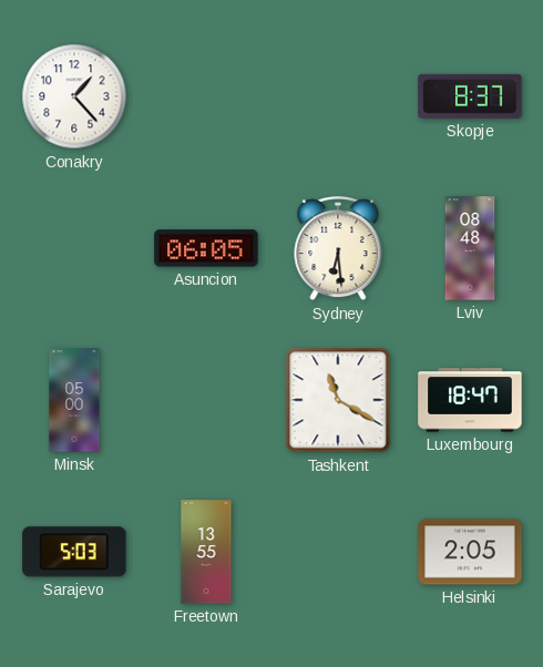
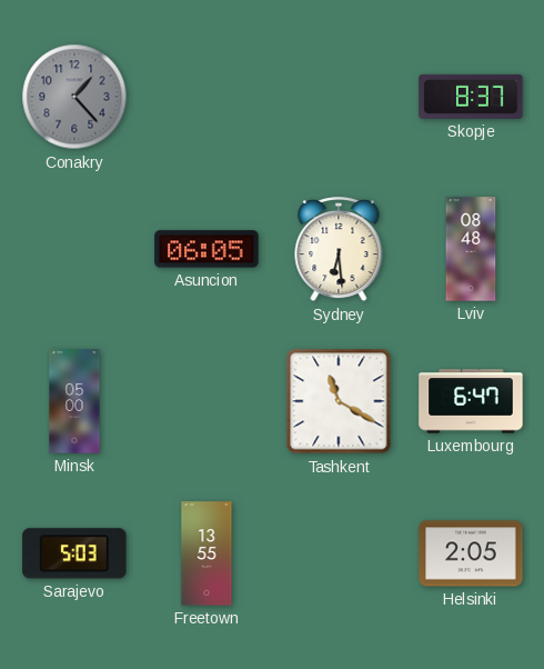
Conakry dial: white -> grey
Luxembourg: 18:47 -> 6:47
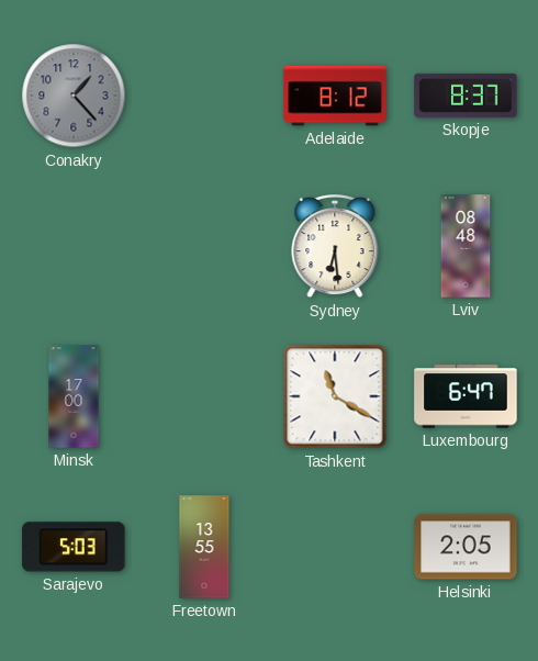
Adelaide: none -> 8:12
Asuncion: 06:05 -> none
Minsk: 05:00 -> 17:00
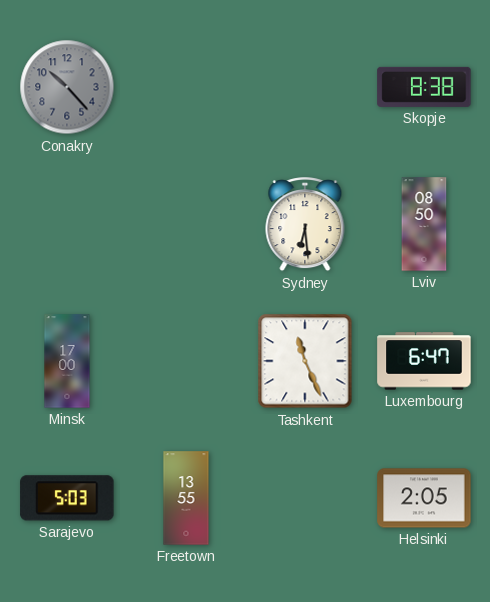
Conakry: 1:23 -> 10:23
Adelaide: 8:12 -> none
Skopje: 8:37 -> 8:38
Lviv: 08:48 -> 08:50
Tashkent: 11:20 -> 11:26
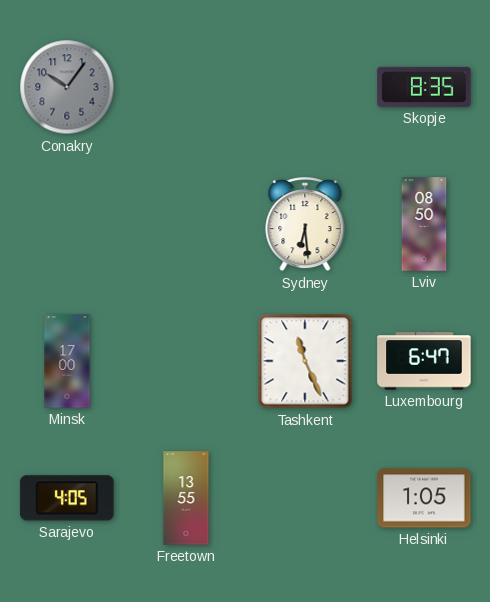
Conakry: 10:23 -> 10:06
Skopje: 8:38 -> 8:35
Sarajevo: 5:03 -> 4:05
Helsinki: 2:05 -> 1:05
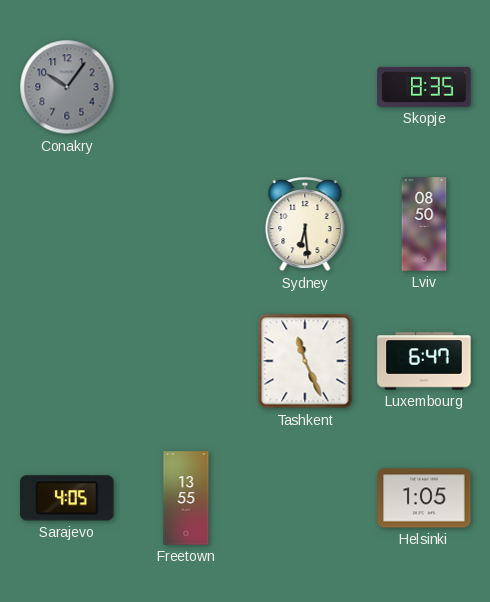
Minsk: 17:00 -> none
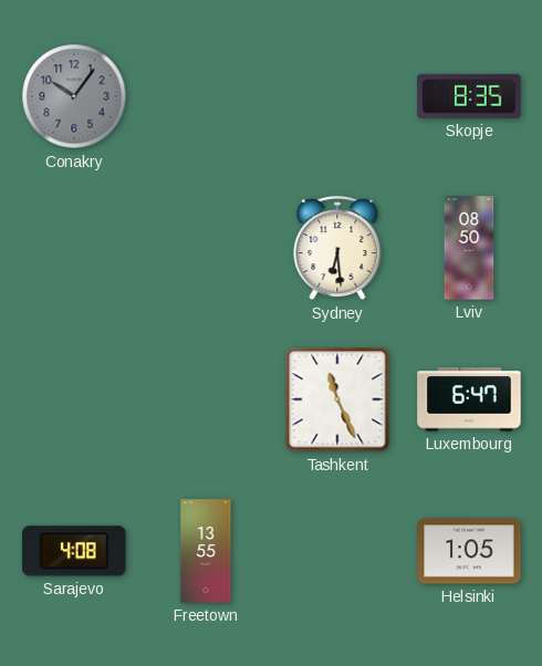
Sarajevo: 4:05 -> 4:08
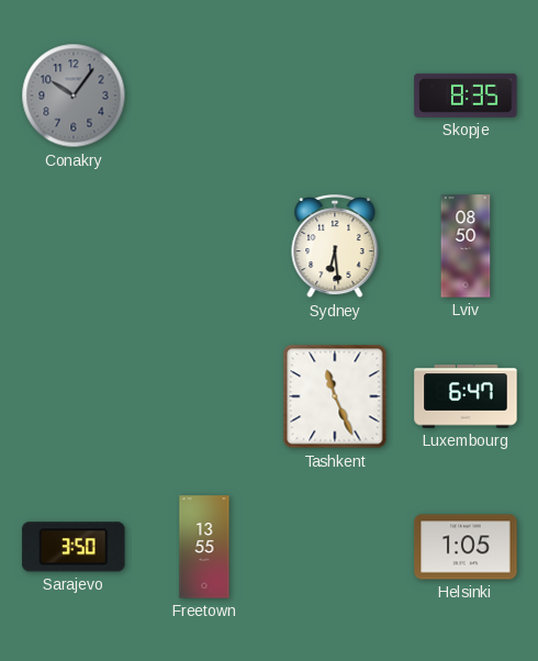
Sarajevo: 4:08 -> 3:50
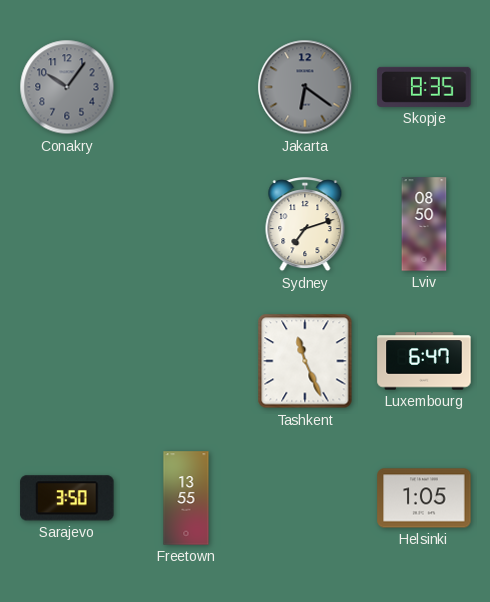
Jakarta: none -> 6:21
Sydney: 6:29 -> 7:12
